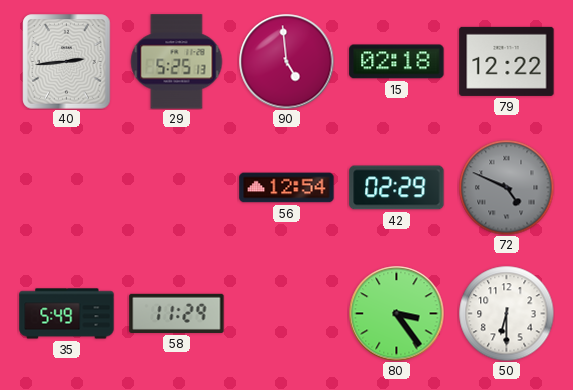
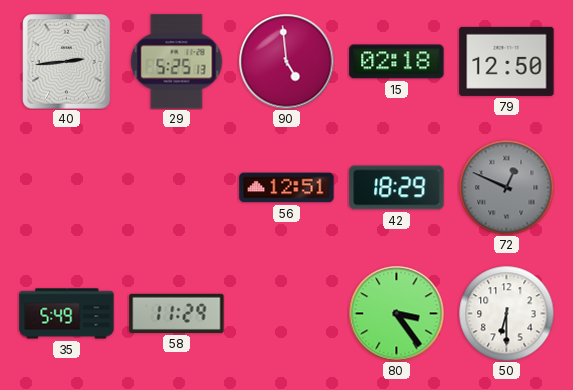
79: 12:22 -> 12:50
56: 12:54 -> 12:51
42: 02:29 -> 18:29
72: 4:49 -> 12:49
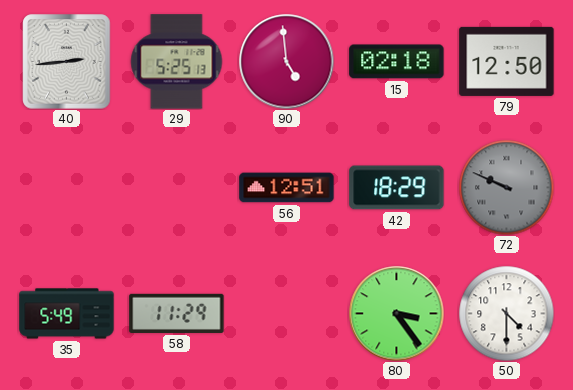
72: 12:49 -> 9:49
50: 6:30 -> 4:30
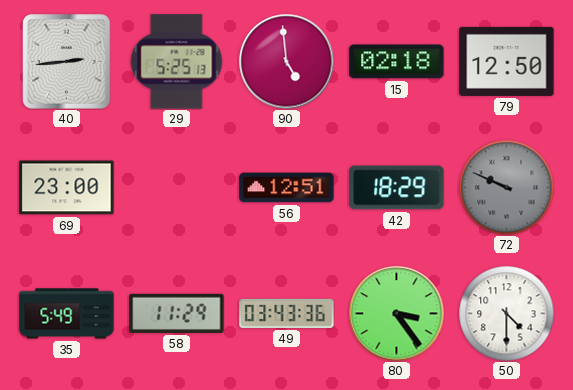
69: none -> 23:00
49: none -> 03:43
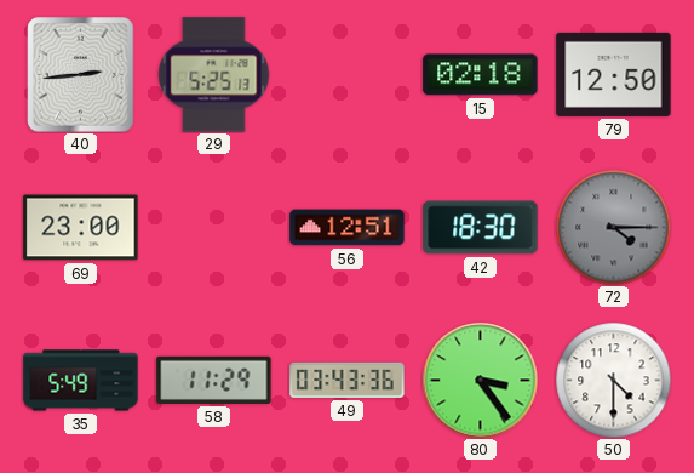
90: 4:59 -> none
42: 18:29 -> 18:30
72: 9:49 -> 4:15
